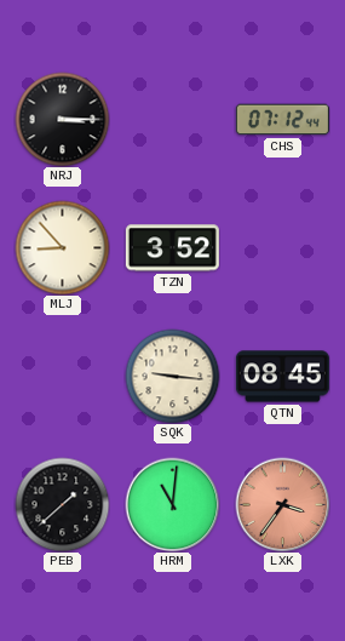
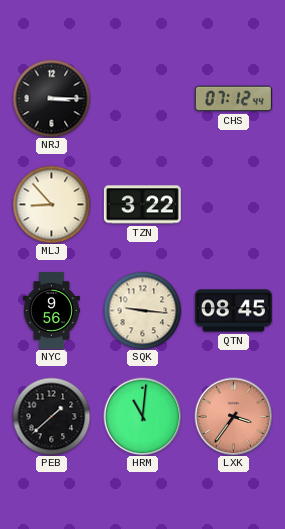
TZN: 3:52 -> 3:22
NYC: none -> 9:56
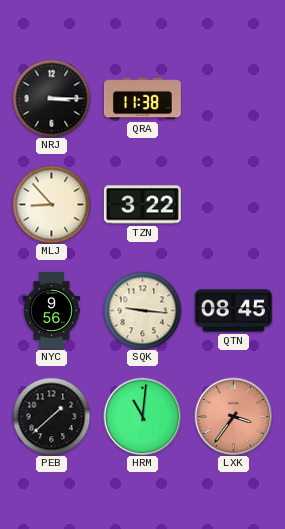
QRA: none -> 11:38
CHS: 07:12 -> none
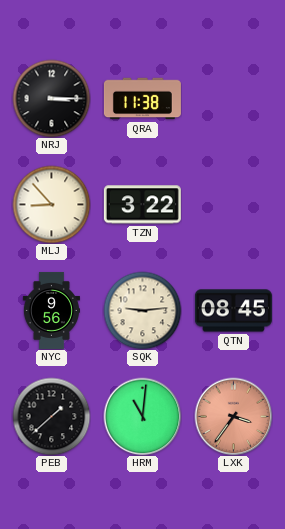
SQK: 9:16 -> 9:14
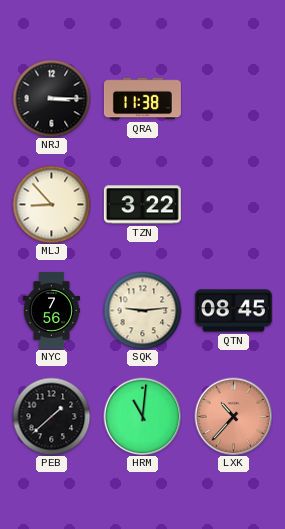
NYC: 9:56 -> 7:56
LXK: 3:36 -> 10:37
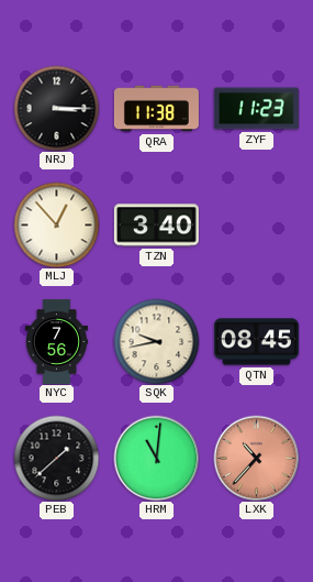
ZYF: none -> 11:23
MLJ: 8:53 -> 12:53
TZN: 3:22 -> 3:40
SQK: 9:14 -> 9:43
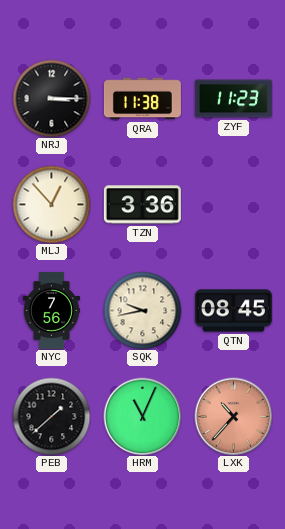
TZN: 3:40 -> 3:36
HRM: 11:01 -> 11:04
